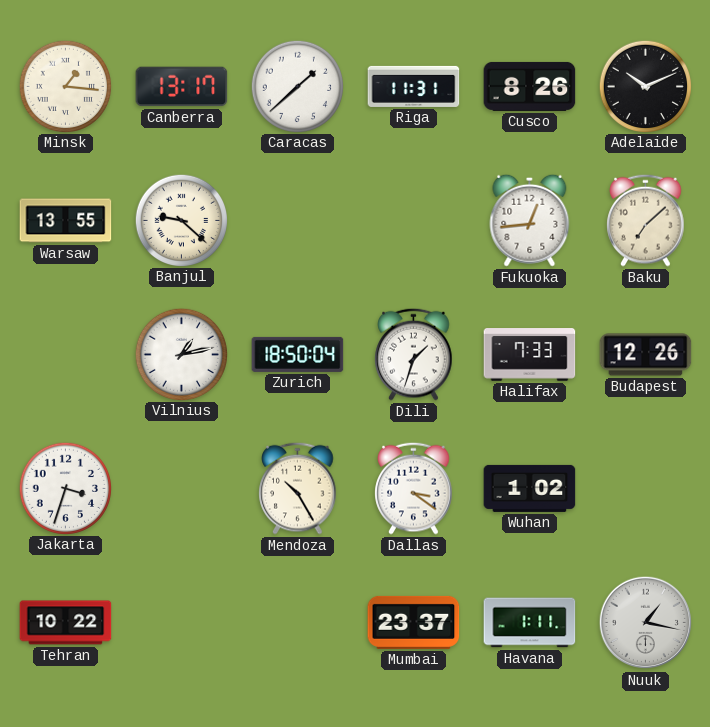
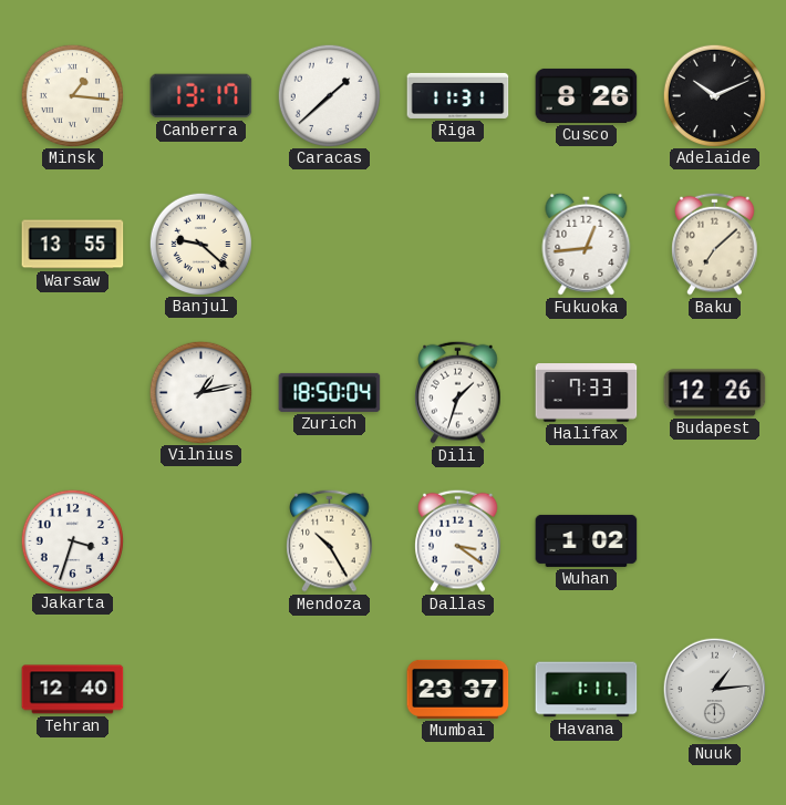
Tehran: 10:22 -> 12:40
Nuuk: 1:17 -> 1:14
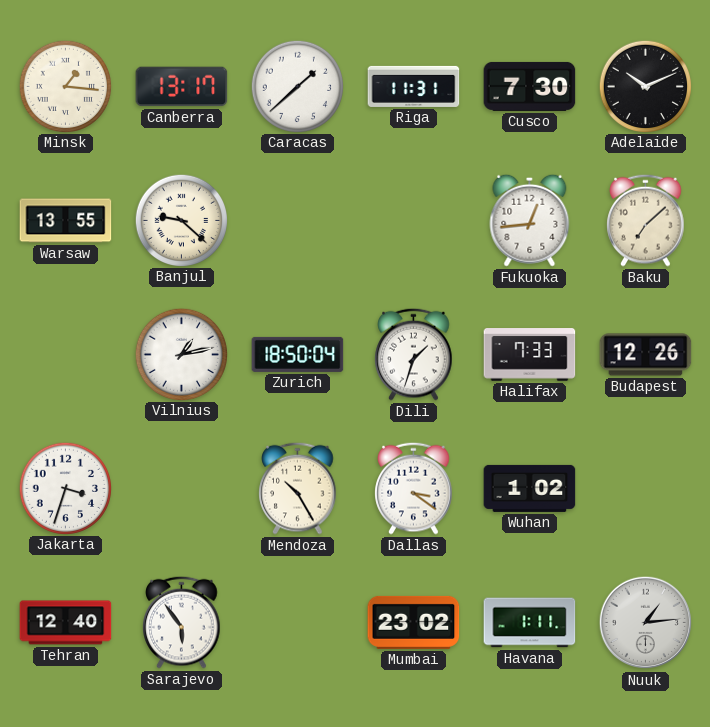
Cusco: 8:26 -> 7:30
Sarajevo: none -> 5:54
Mumbai: 23:37 -> 23:02
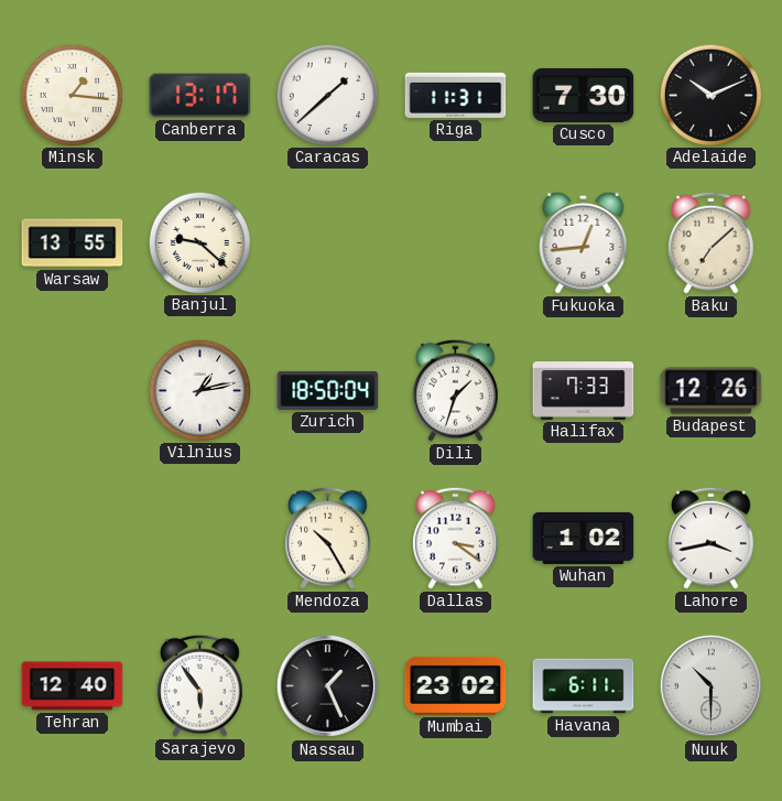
Jakarta: 3:33 -> none
Lahore: none -> 3:43
Nassau: none -> 1:26
Havana: 1:11 -> 6:11
Nuuk: 1:14 -> 10:30
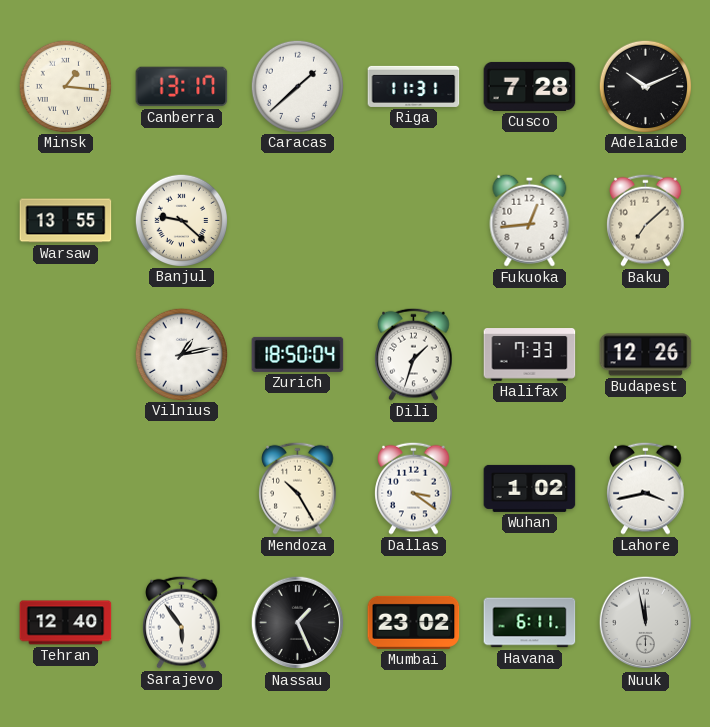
Cusco: 7:30 -> 7:28
Nuuk: 10:30 -> 11:58
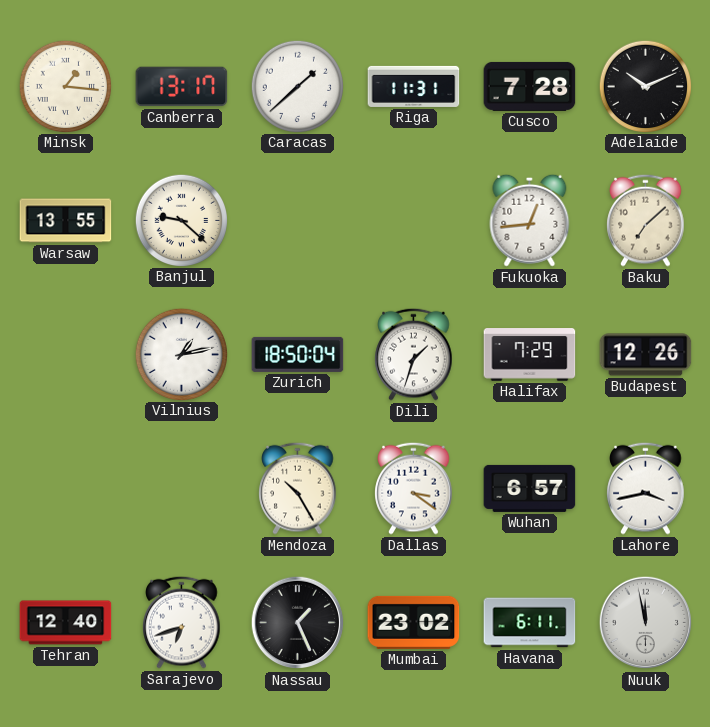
Halifax: 7:33 -> 7:29
Wuhan: 1:02 -> 6:57
Sarajevo: 5:54 -> 6:42
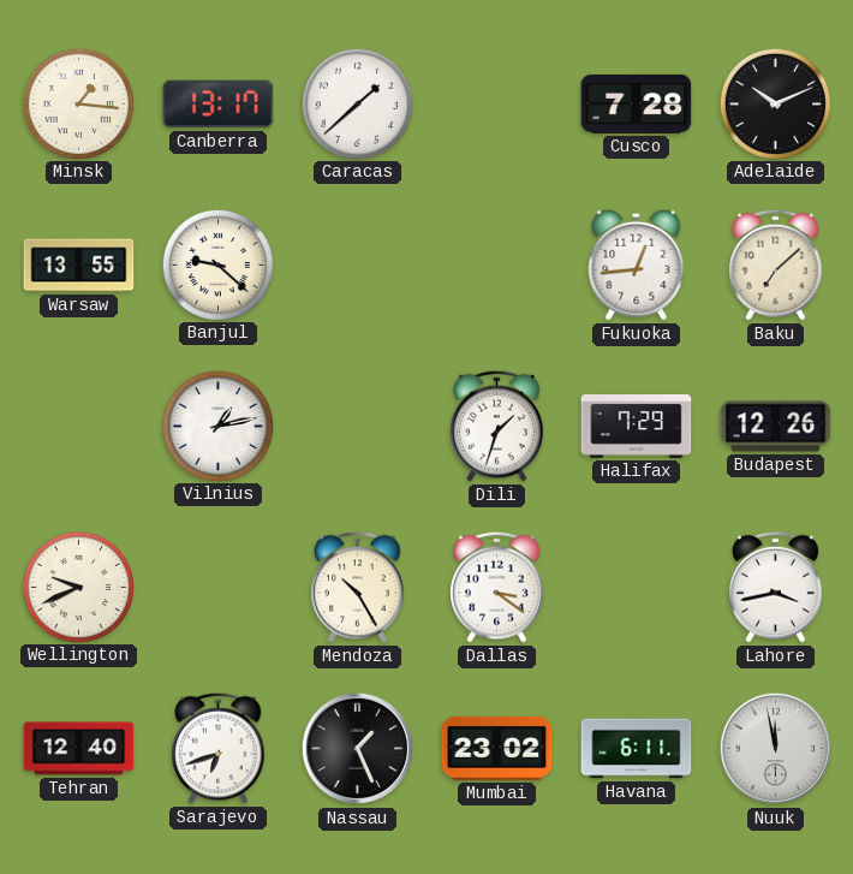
Riga: 11:31 -> none
Zurich: 18:50 -> none
Wellington: none -> 9:41
Wuhan: 6:57 -> none
